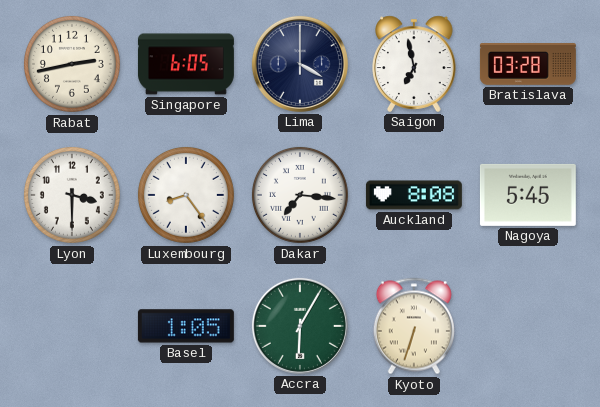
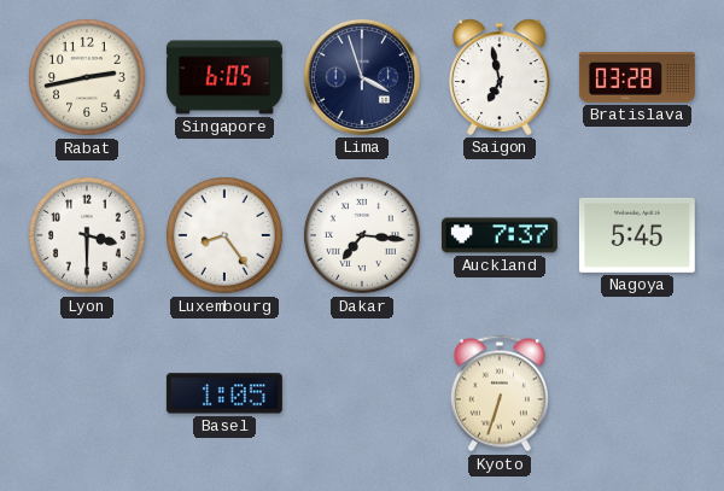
Lima: 4:00 -> 3:57
Auckland: 8:08 -> 7:37
Accra: 6:05 -> none
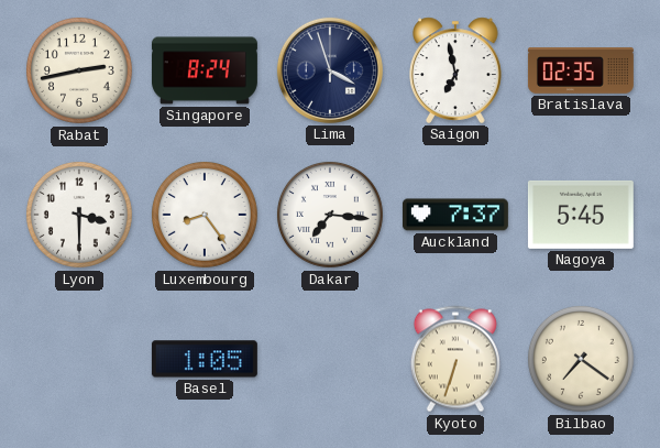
Singapore: 6:05 -> 8:24
Bratislava: 03:28 -> 02:35
Bilbao: none -> 7:21
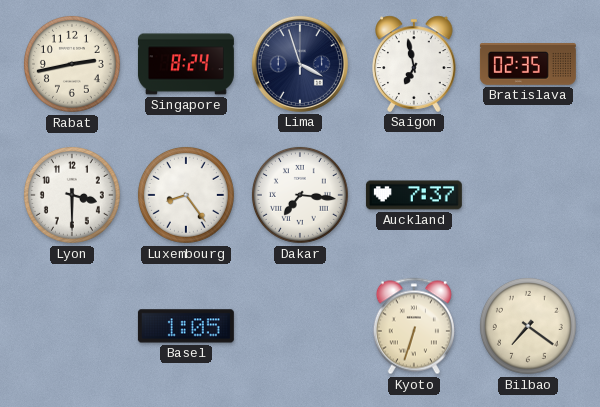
Nagoya: 5:45 -> none
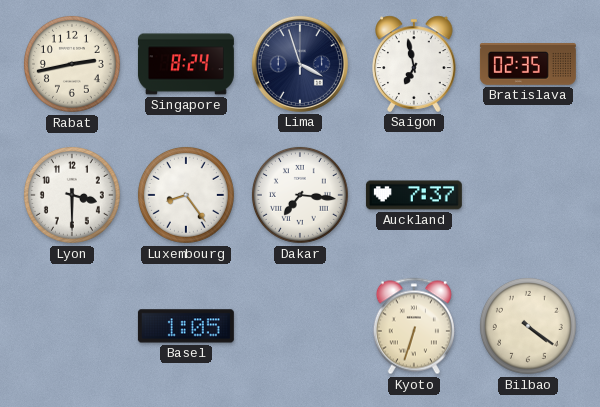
Bilbao: 7:21 -> 4:21
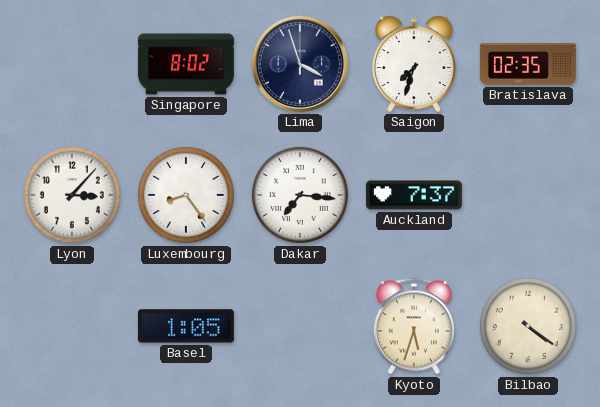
Rabat: 2:43 -> none
Singapore: 8:24 -> 8:02
Saigon: 6:58 -> 7:33
Lyon: 3:30 -> 3:07
Kyoto: 6:33 -> 5:33
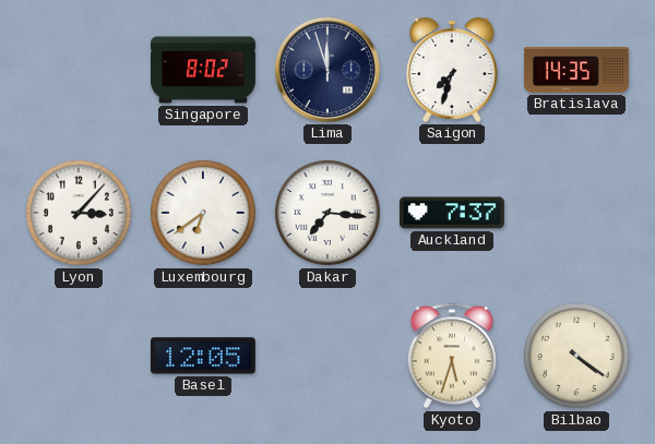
Lima: 3:57 -> 11:57
Bratislava: 02:35 -> 14:35
Luxembourg: 8:24 -> 6:39
Basel: 1:05 -> 12:05
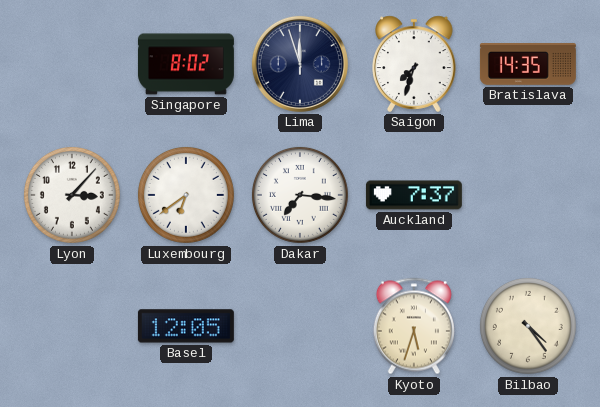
Bilbao: 4:21 -> 4:24
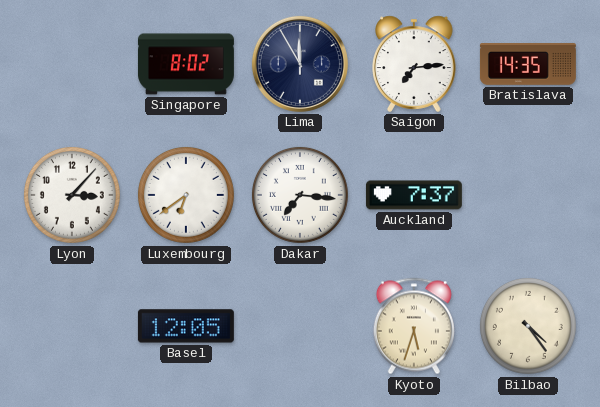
Lima: 11:57 -> 11:55
Saigon: 7:33 -> 7:14
